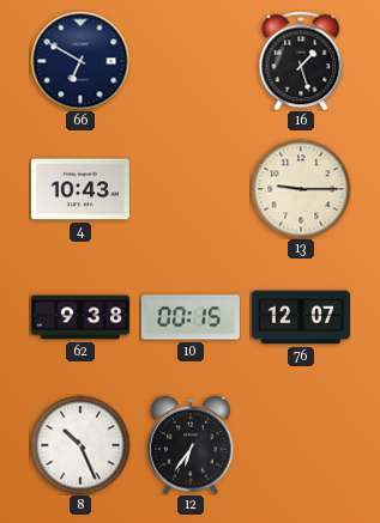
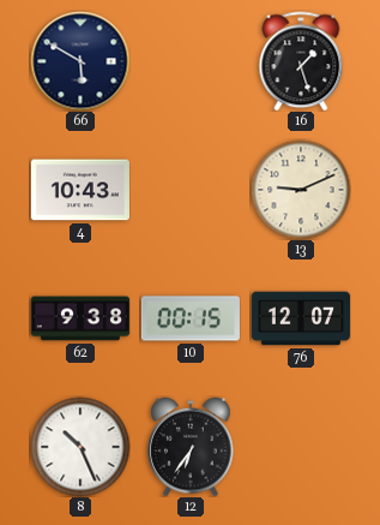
66: 6:50 -> 5:50
13: 9:15 -> 9:11
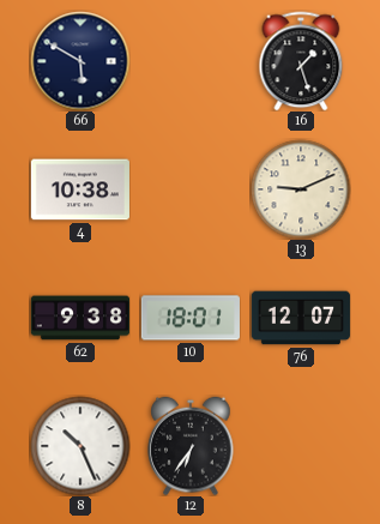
4: 10:43 -> 10:38
10: 00:15 -> 18:01
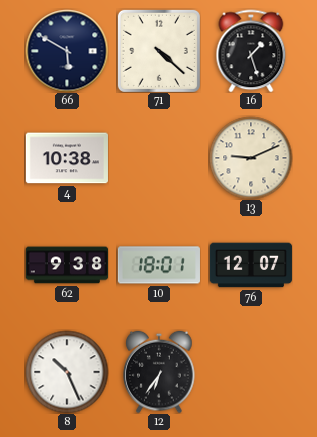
71: none -> 4:22
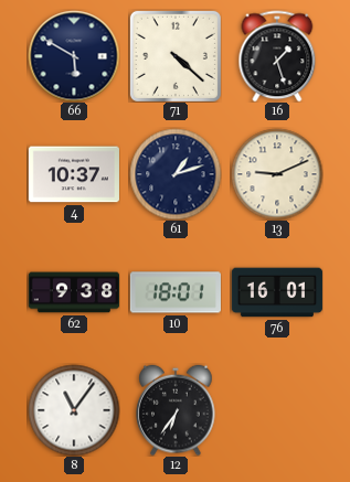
4: 10:38 -> 10:37
61: none -> 1:12
76: 12:07 -> 16:01
8: 10:26 -> 11:06
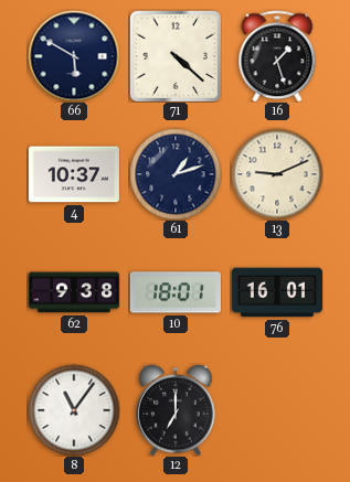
12: 6:36 -> 7:00
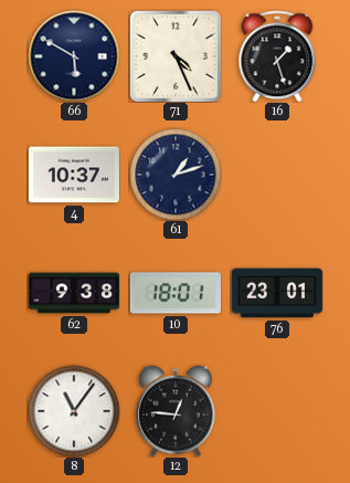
71: 4:22 -> 4:26
13: 9:11 -> none
76: 16:01 -> 23:01
12: 7:00 -> 12:46
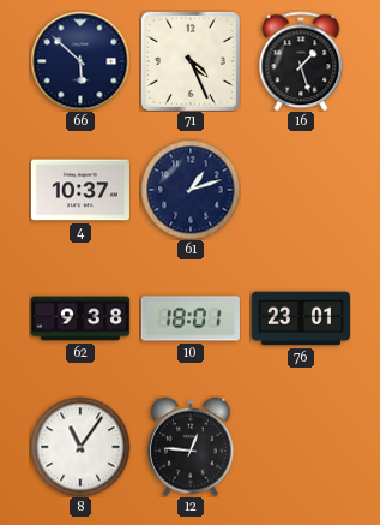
66: 5:50 -> 5:52
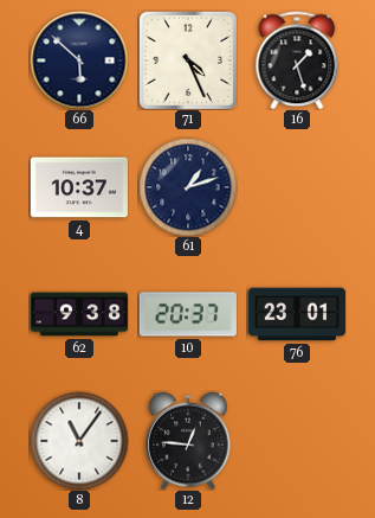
10: 18:01 -> 20:37
